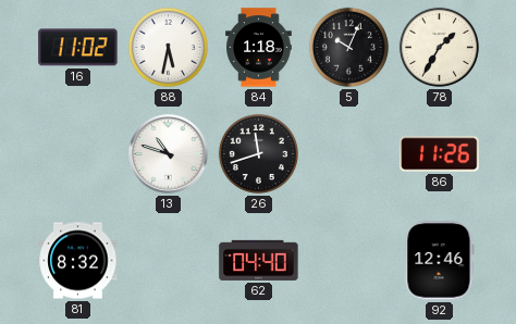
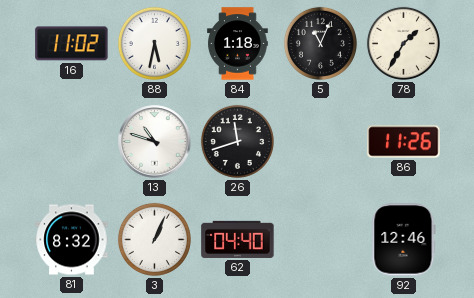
5: 10:04 -> 11:04
3: none -> 1:04
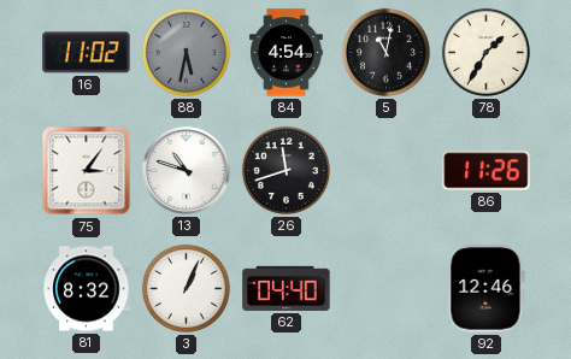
88 dial: white -> grey
84: 1:18 -> 4:54
5: 11:04 -> 11:02
75: none -> 3:06
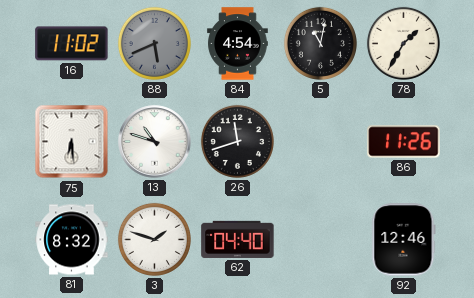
88: 5:32 -> 5:41
75: 3:06 -> 6:29
3: 1:04 -> 1:48
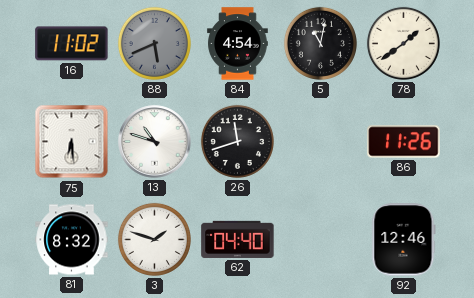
78: 1:35 -> 1:39
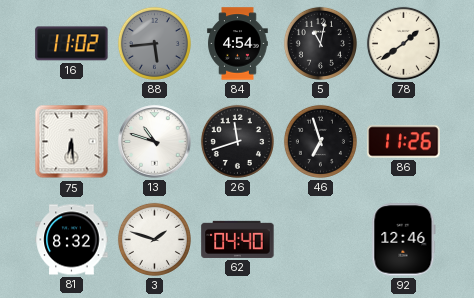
88: 5:41 -> 5:44
46: none -> 6:57
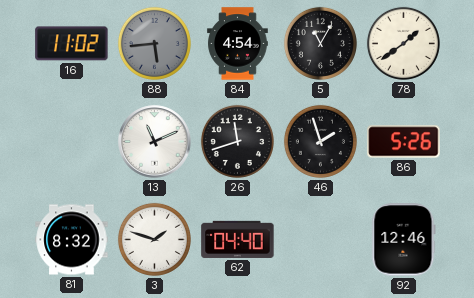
5: 11:02 -> 11:05
75: 6:29 -> none
13: 10:48 -> 11:11
46: 6:57 -> 1:57
86: 11:26 -> 5:26
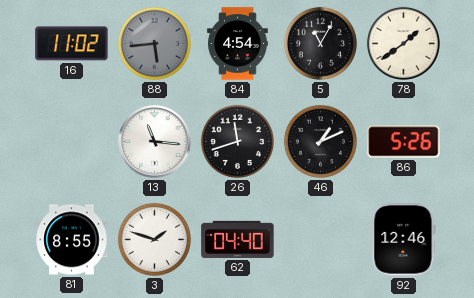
13: 11:11 -> 11:16
46: 1:57 -> 1:11
81: 8:32 -> 8:55
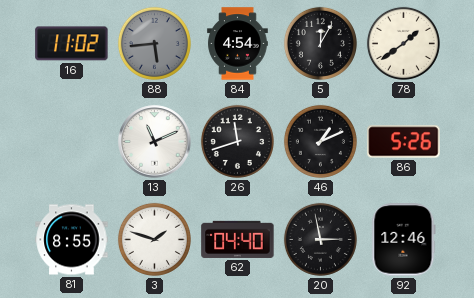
5: 11:05 -> 12:05
13: 11:16 -> 11:11
20: none -> 2:58
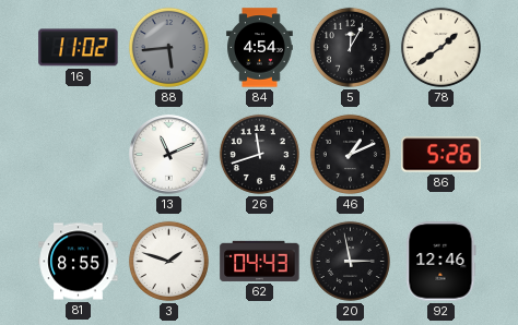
62: 04:40 -> 04:43
